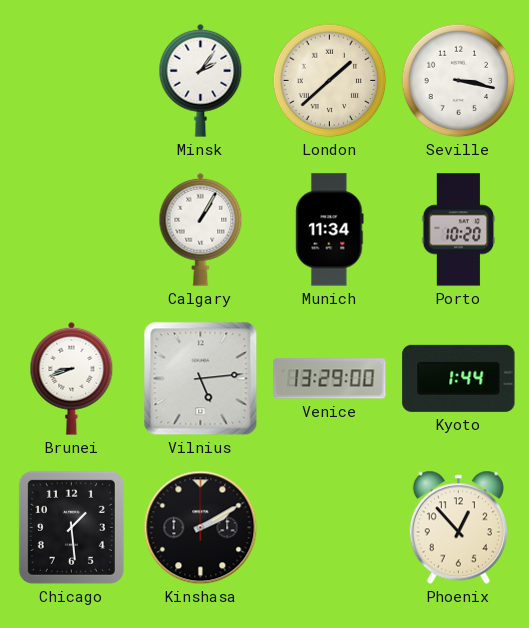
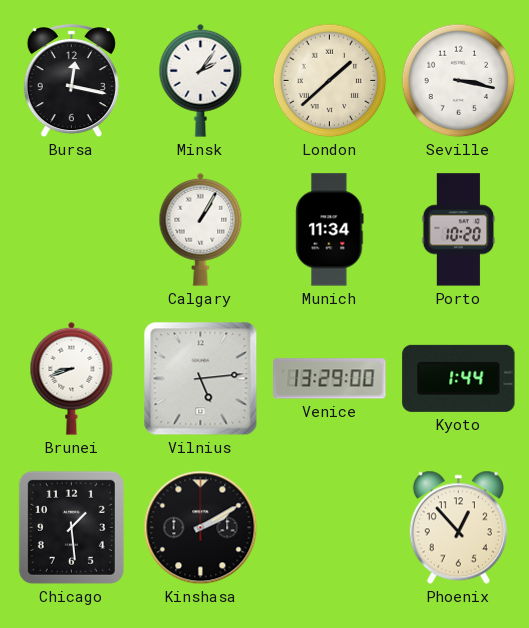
Bursa: none -> 12:17
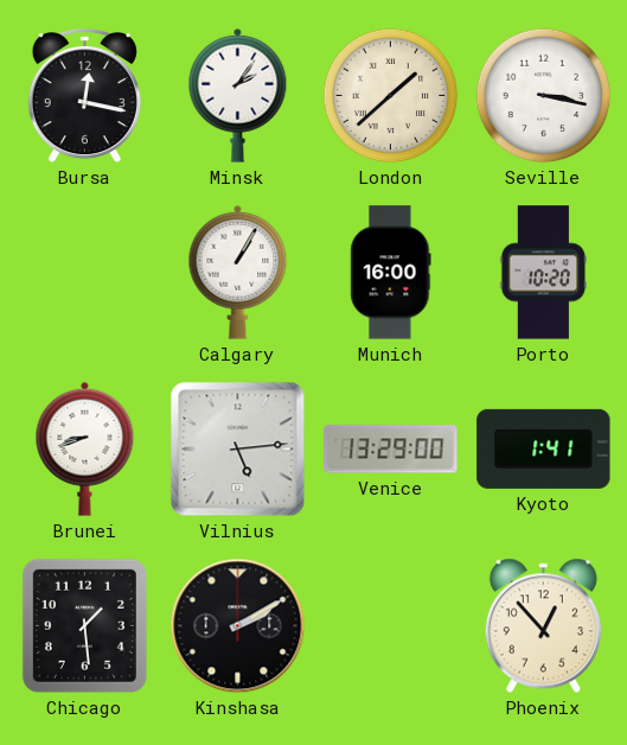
Munich: 11:34 -> 16:00
Kyoto: 1:44 -> 1:41
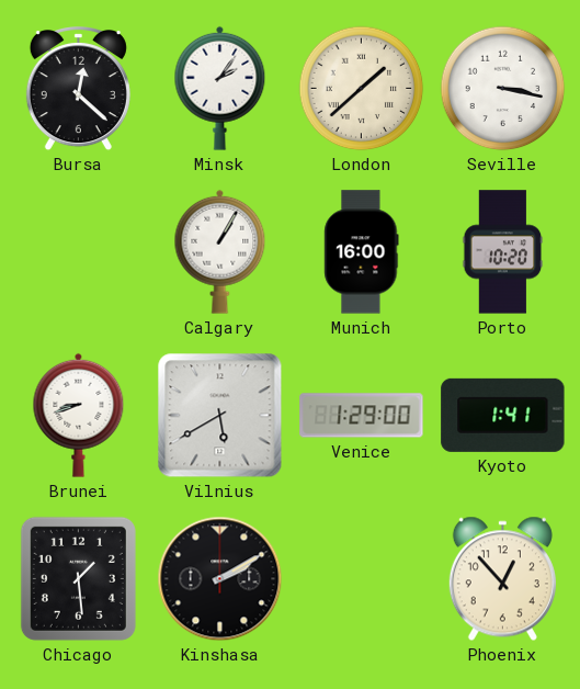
Bursa: 12:17 -> 12:22
Vilnius: 5:14 -> 5:40
Venice: 13:29 -> 1:29
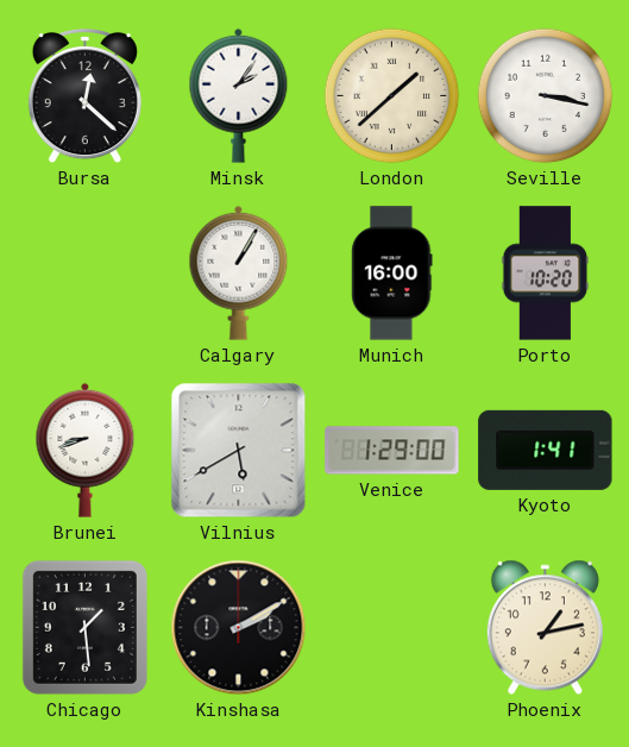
Phoenix: 12:53 -> 1:13
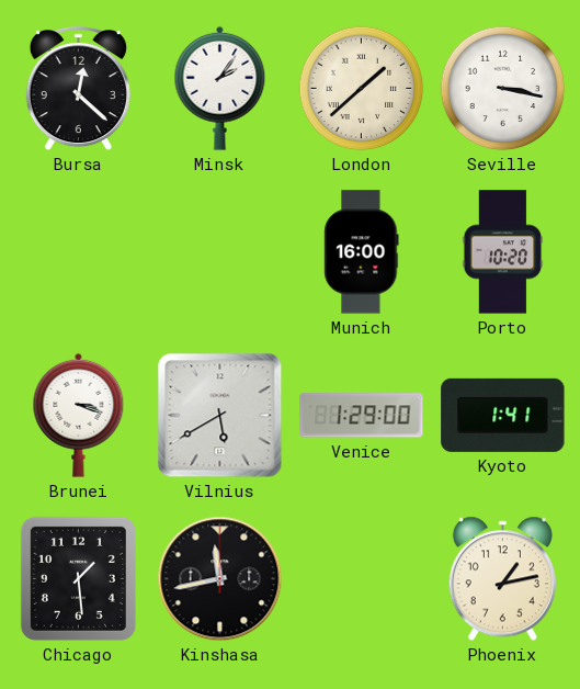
Calgary: 1:05 -> none
Brunei: 8:42 -> 3:18
Kinshasa: 2:10 -> 11:43
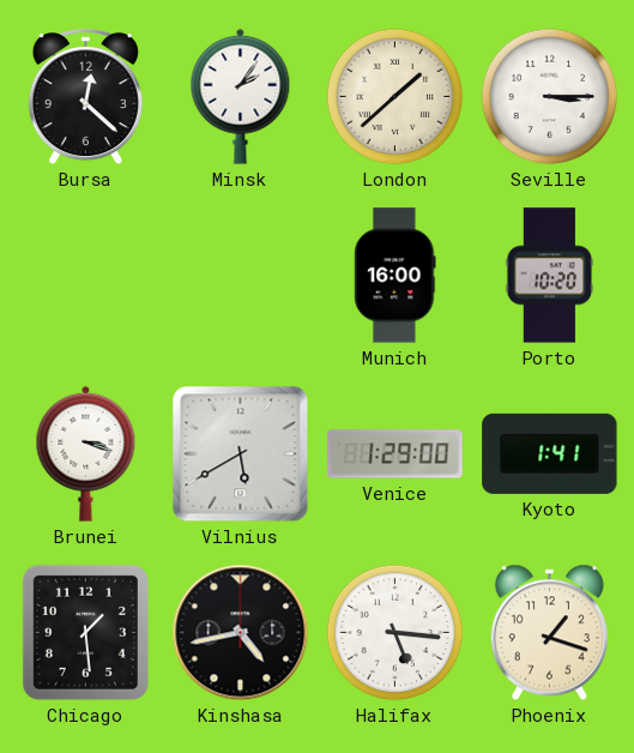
Seville: 3:17 -> 3:15
Kinshasa: 11:43 -> 4:43
Halifax: none -> 5:16
Phoenix: 1:13 -> 1:18
